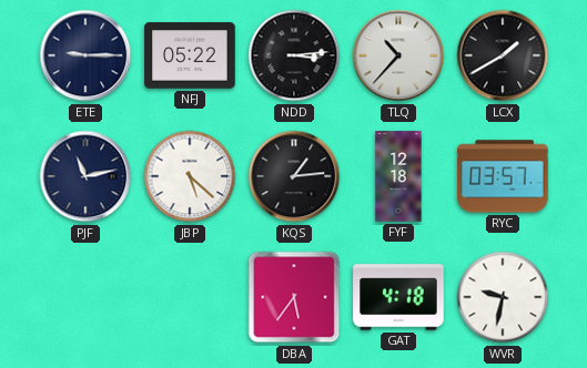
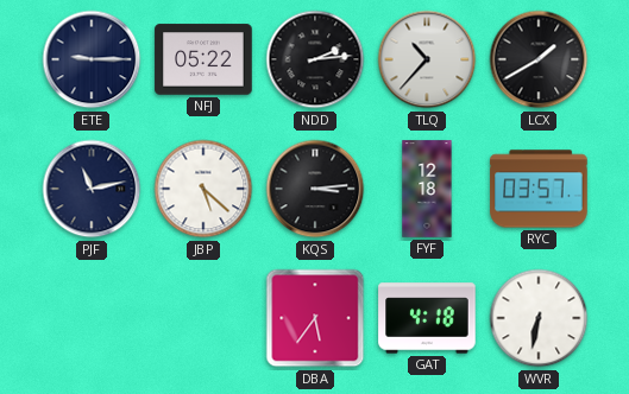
NDD: 3:14 -> 2:14
KQS: 1:14 -> 3:14
WVR: 9:32 -> 6:32
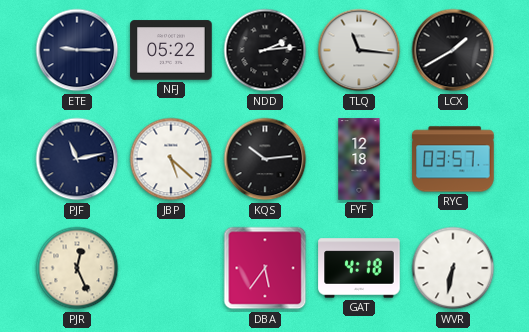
TLQ: 10:37 -> 11:16
KQS: 3:14 -> 10:14
PJR: none -> 12:26
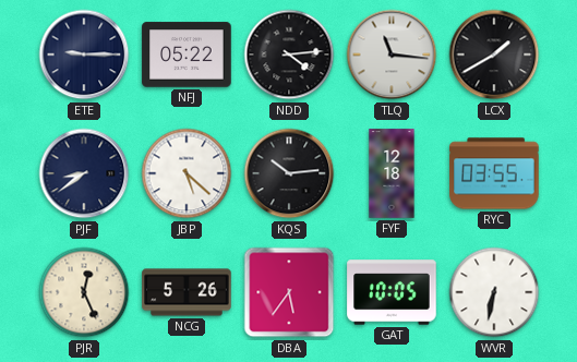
NDD: 2:14 -> 4:14
PJF: 11:13 -> 8:39
RYC: 03:57 -> 03:55
NCG: none -> 5:26
GAT: 4:18 -> 10:05
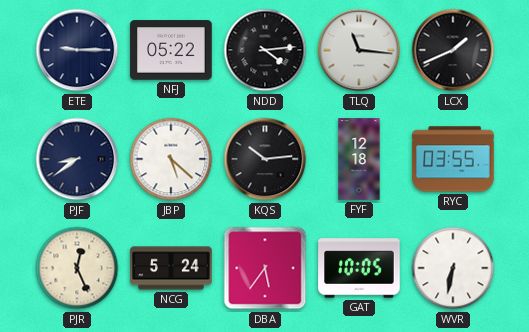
LCX: 1:40 -> 1:41
NCG: 5:26 -> 5:24
